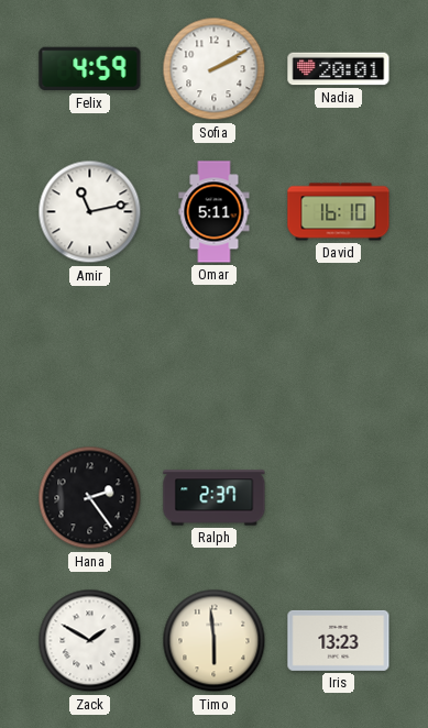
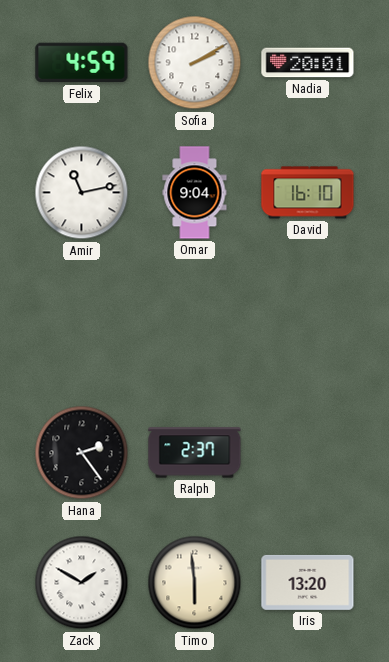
Omar: 5:11 -> 9:04
Iris: 13:23 -> 13:20
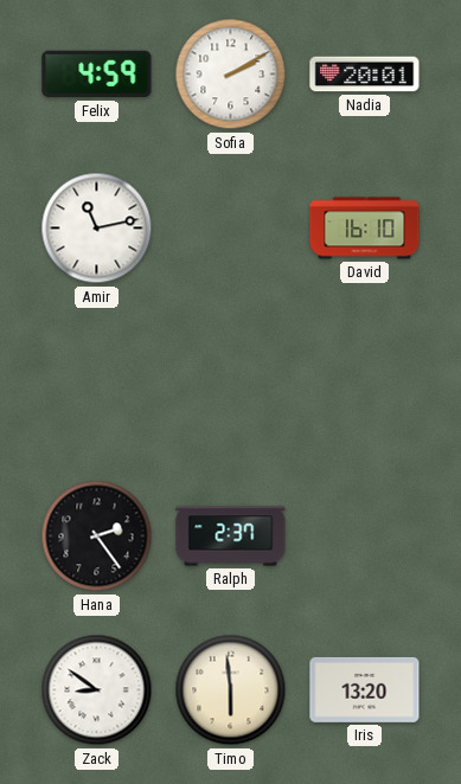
Omar: 9:04 -> none
Zack: 1:50 -> 8:51
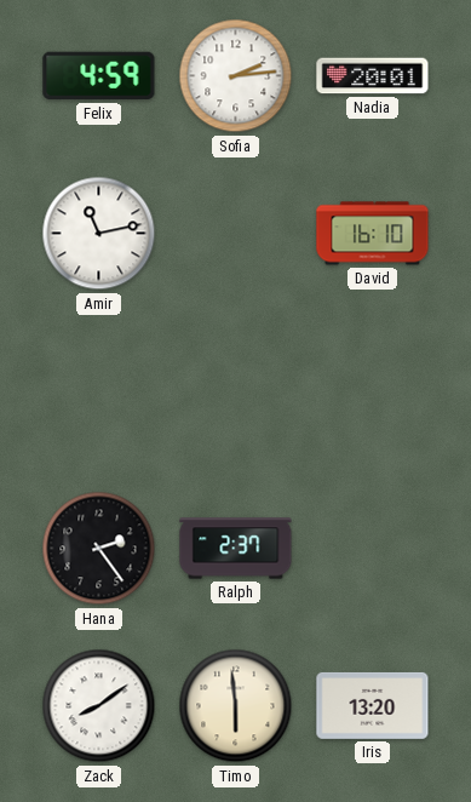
Sofia: 2:10 -> 2:14
Zack: 8:51 -> 8:09
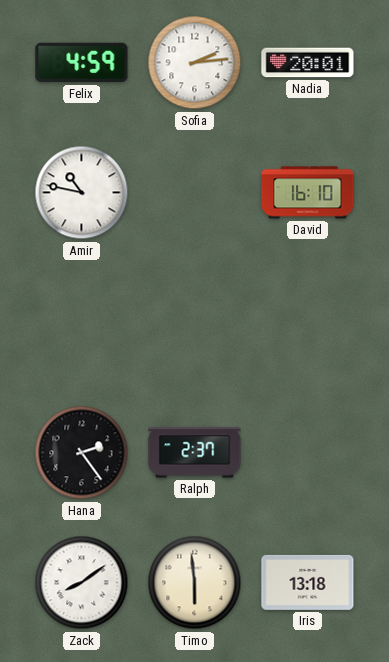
Amir: 11:13 -> 10:47
Iris: 13:20 -> 13:18
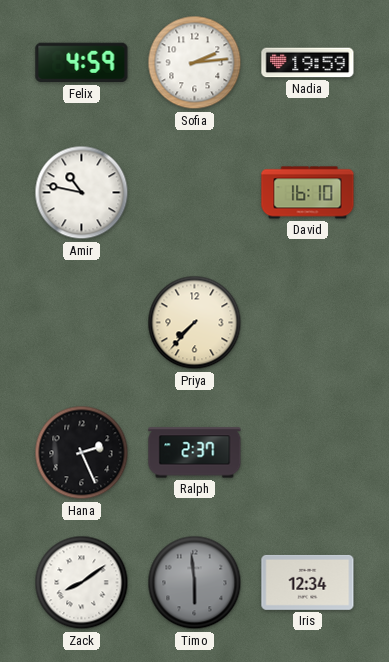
Nadia: 20:01 -> 19:59
Priya: none -> 7:37
Hana: 2:24 -> 2:26
Timo dial: cream -> grey
Iris: 13:18 -> 12:34
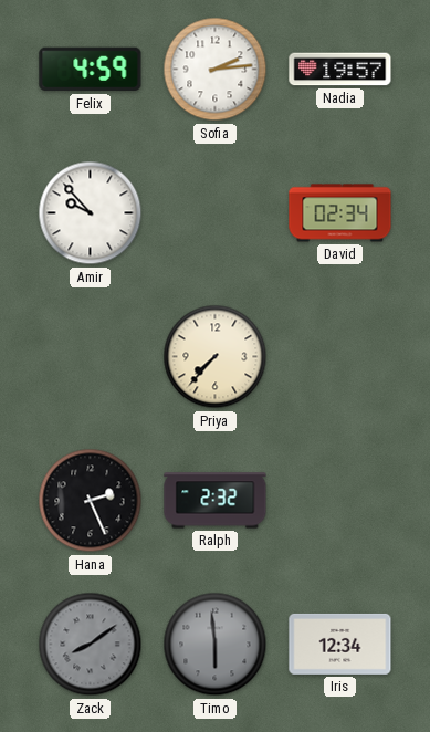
Nadia: 19:59 -> 19:57
Amir: 10:47 -> 9:53
David: 16:10 -> 02:34
Ralph: 2:37 -> 2:32
Zack dial: white -> grey
